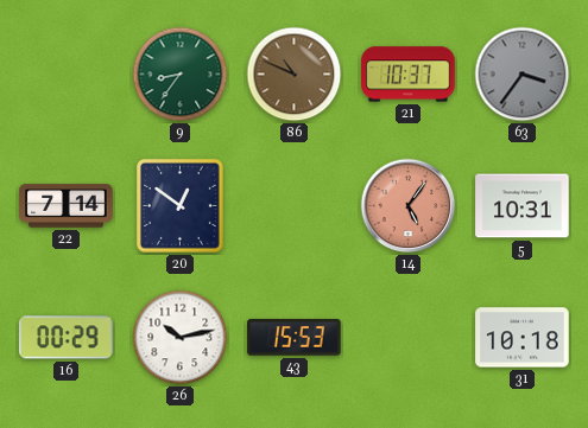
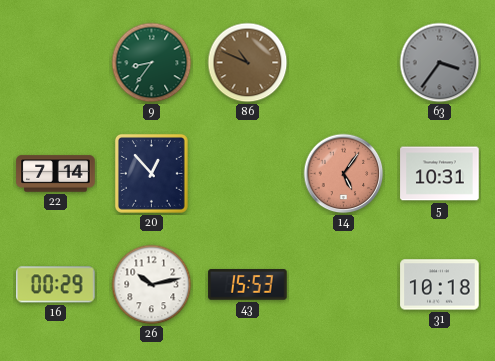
21: 10:37 -> none
20: 12:51 -> 12:53
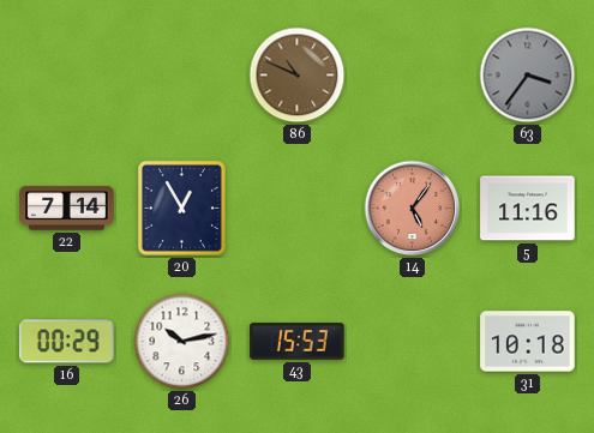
9: 8:36 -> none
20: 12:53 -> 12:55
5: 10:31 -> 11:16
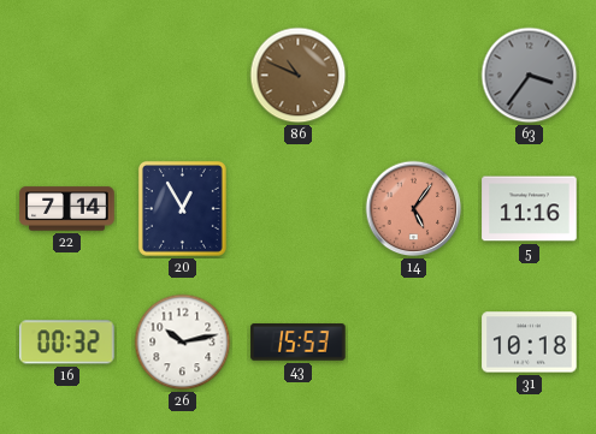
16: 00:29 -> 00:32
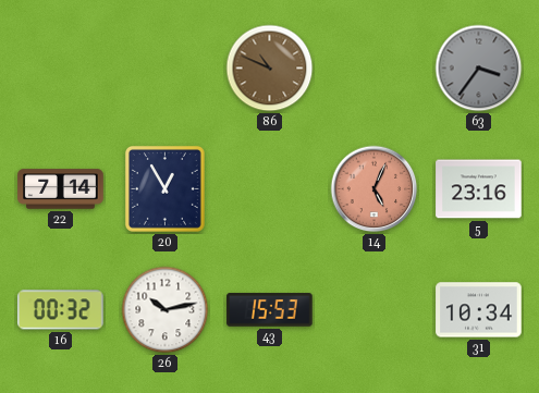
14: 5:06 -> 5:04
5: 11:16 -> 23:16
31: 10:18 -> 10:34
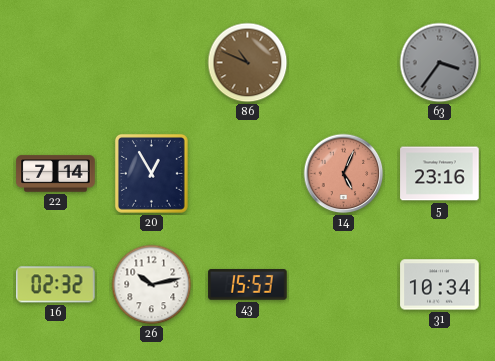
16: 00:32 -> 02:32
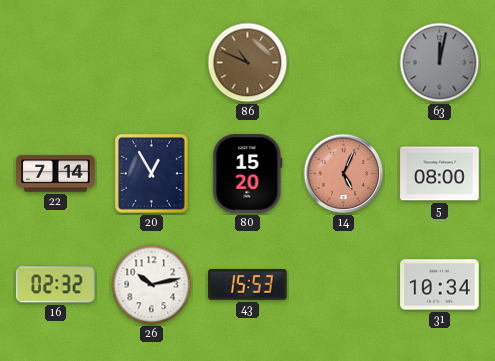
63: 3:36 -> 12:02
80: none -> 15:20
5: 23:16 -> 08:00
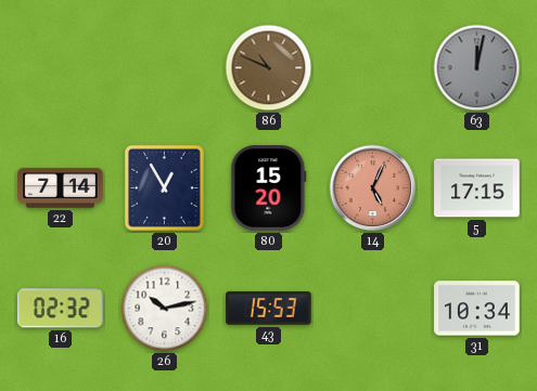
5: 08:00 -> 17:15
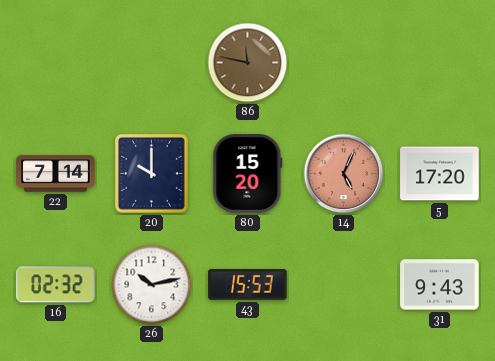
86: 10:49 -> 11:47
63: 12:02 -> none
20: 12:55 -> 10:00
5: 17:15 -> 17:20
31: 10:34 -> 9:43
